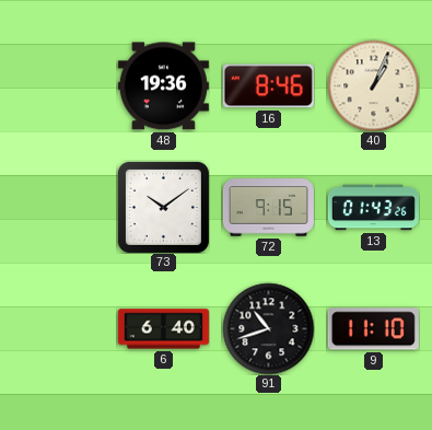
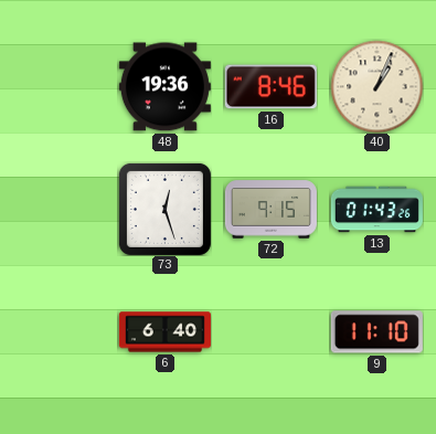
73: 10:09 -> 12:27
91: 10:42 -> none
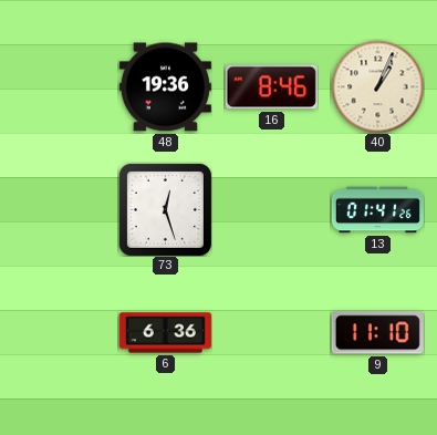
72: 9:15 -> none
13: 01:43 -> 01:41
6: 6:40 -> 6:36
